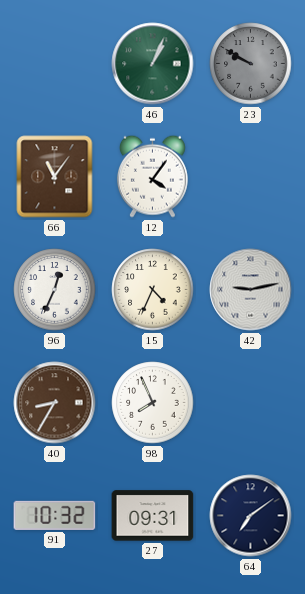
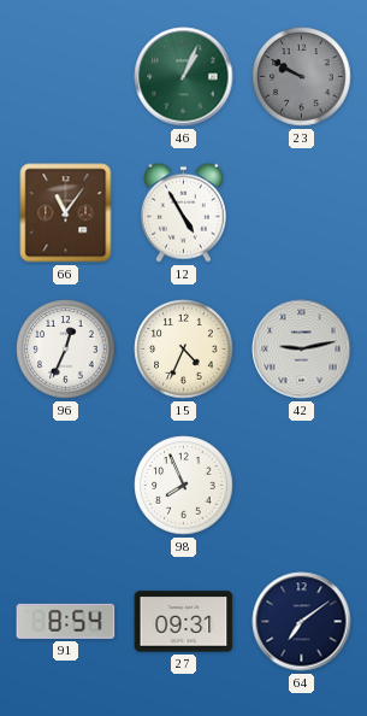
12: 4:06 -> 4:55
40: 8:35 -> none
91: 10:32 -> 8:54
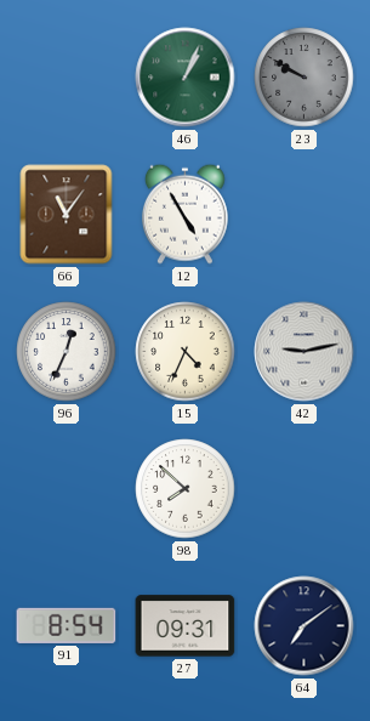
98: 7:56 -> 7:52
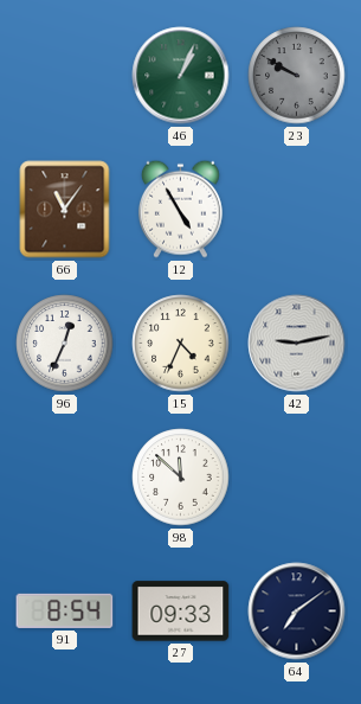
98: 7:52 -> 11:52
27: 09:31 -> 09:33
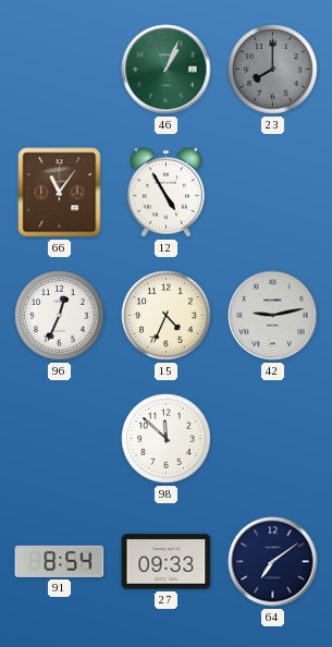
23: 9:50 -> 8:00
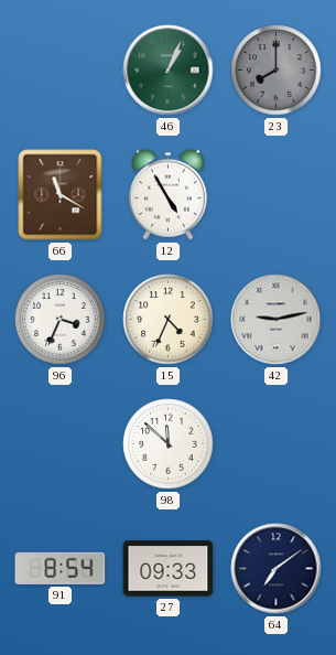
66: 11:06 -> 11:20
96: 12:34 -> 3:34
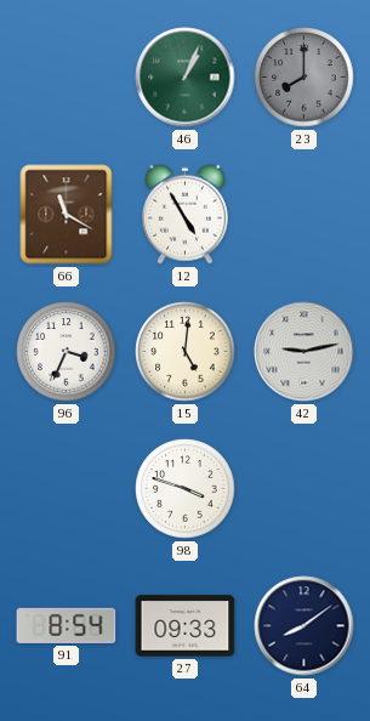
15: 4:34 -> 5:01
98: 11:52 -> 3:48
64: 7:09 -> 8:09
